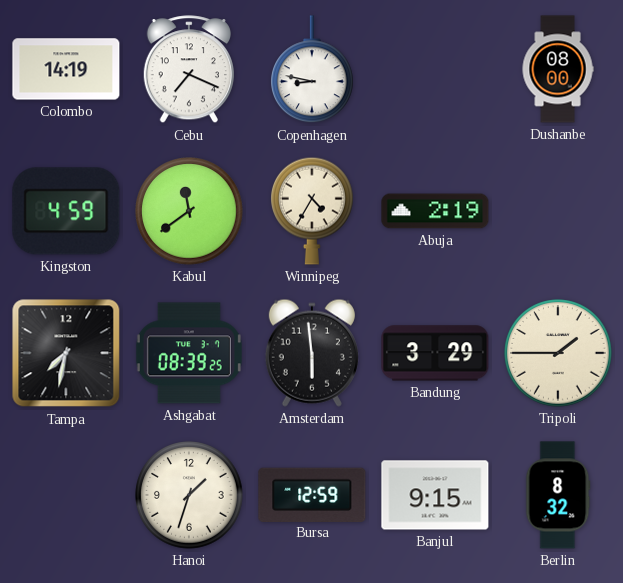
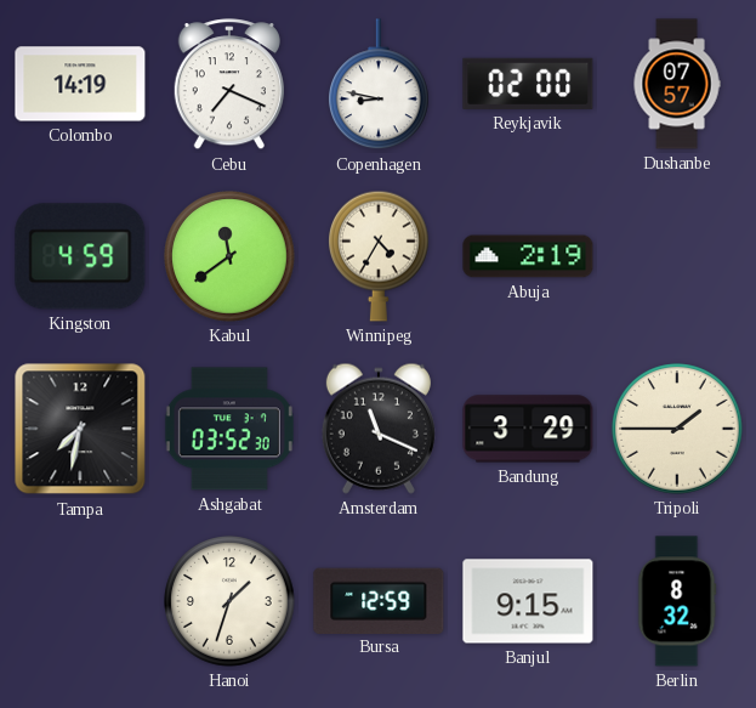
Reykjavik: none -> 02:00
Dushanbe: 08:00 -> 07:57
Ashgabat: 08:39 -> 03:52
Amsterdam: 5:59 -> 11:19
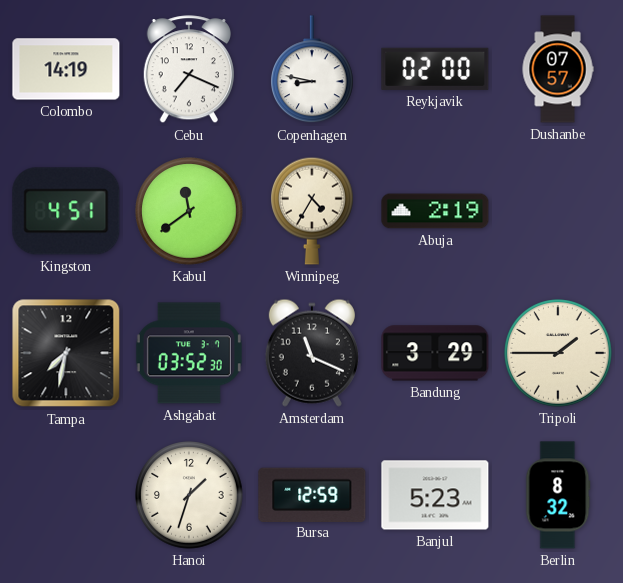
Kingston: 4:59 -> 4:51
Banjul: 9:15 -> 5:23
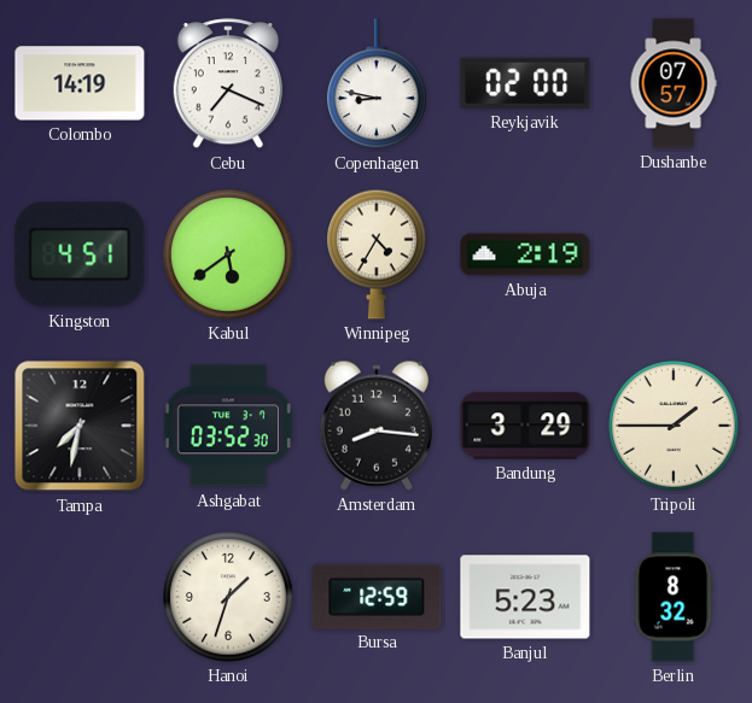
Kabul: 11:39 -> 5:39
Amsterdam: 11:19 -> 8:16
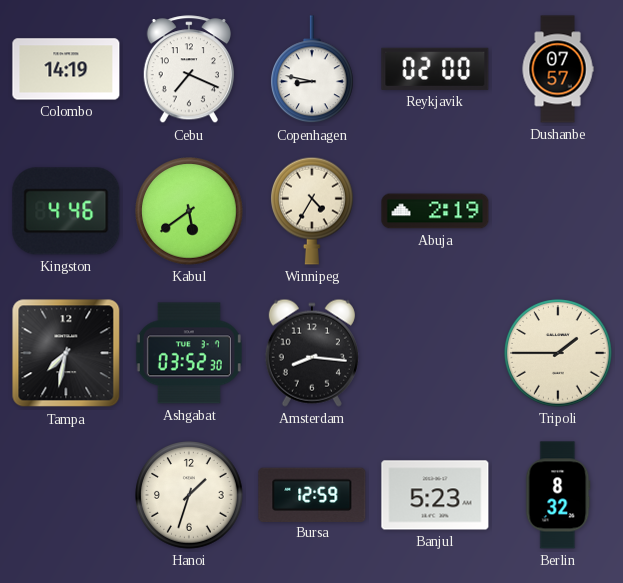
Kingston: 4:51 -> 4:46
Bandung: 3:29 -> none
